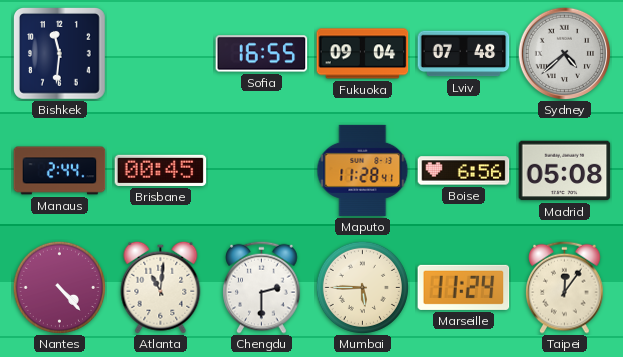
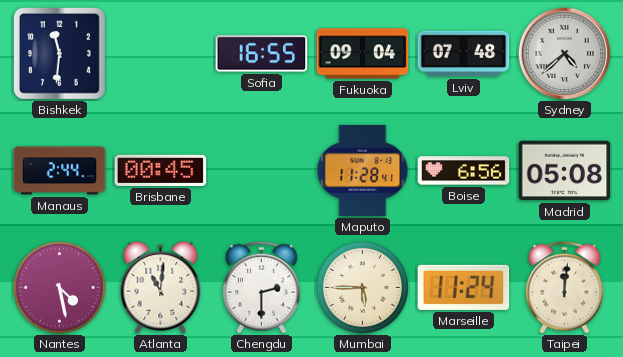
Nantes: 4:23 -> 4:28
Taipei: 12:06 -> 12:01
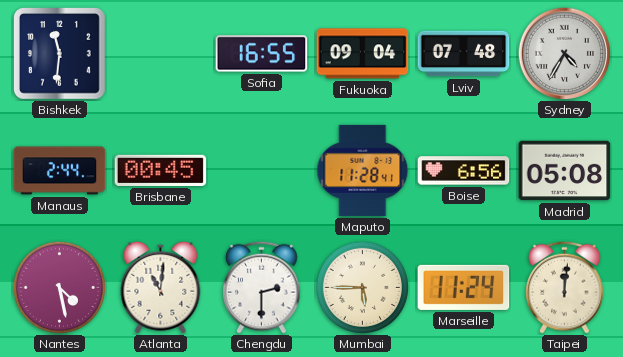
Sydney: 4:38 -> 4:35
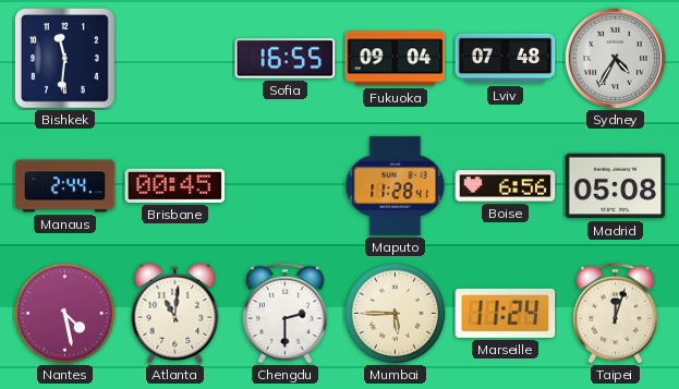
Taipei: 12:01 -> 12:03
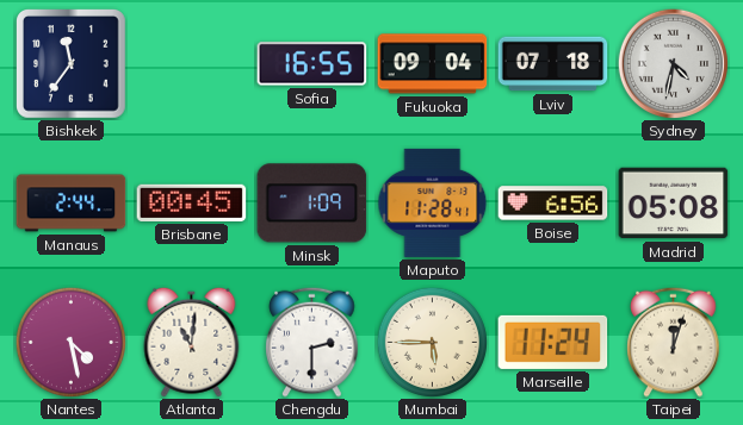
Bishkek: 11:31 -> 11:36
Lviv: 07:48 -> 07:18
Sydney: 4:35 -> 4:32
Minsk: none -> 1:09
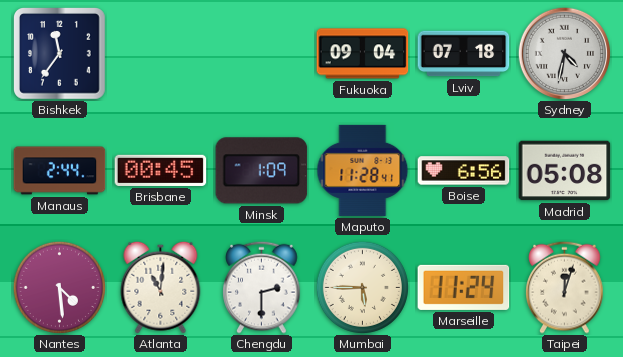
Sofia: 16:55 -> none
Nantes: 4:28 -> 4:29
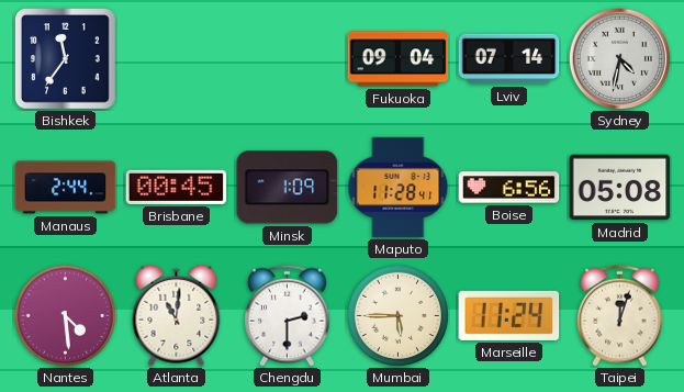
Lviv: 07:18 -> 07:14
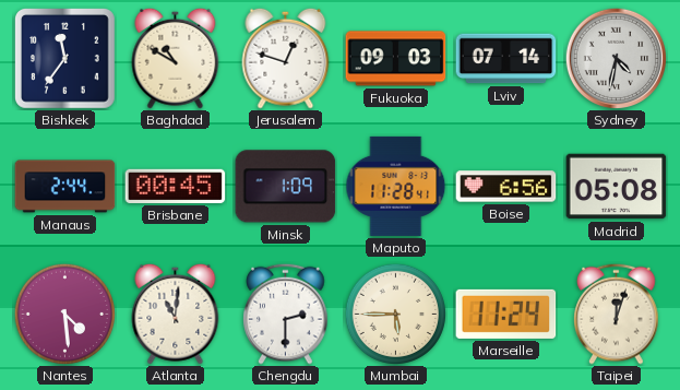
Baghdad: none -> 10:50
Jerusalem: none -> 12:48
Fukuoka: 09:04 -> 09:03
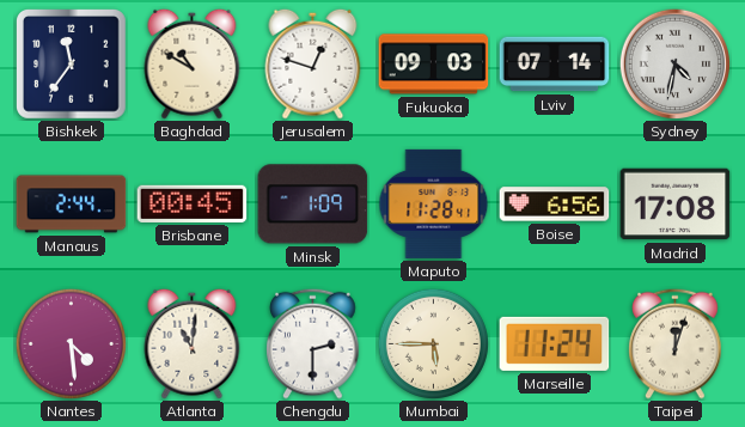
Madrid: 05:08 -> 17:08
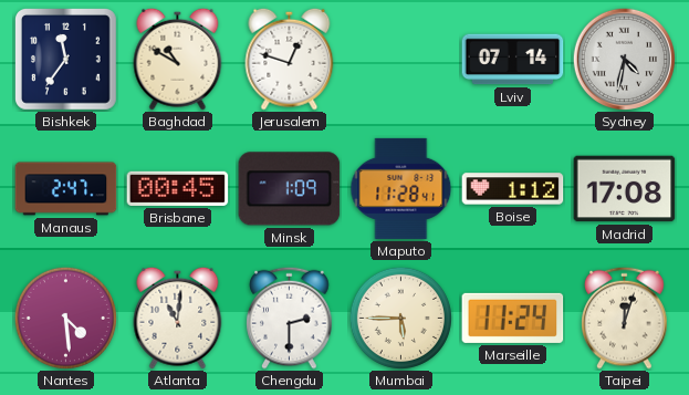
Fukuoka: 09:03 -> none
Manaus: 2:44 -> 2:47
Boise: 6:56 -> 1:12
